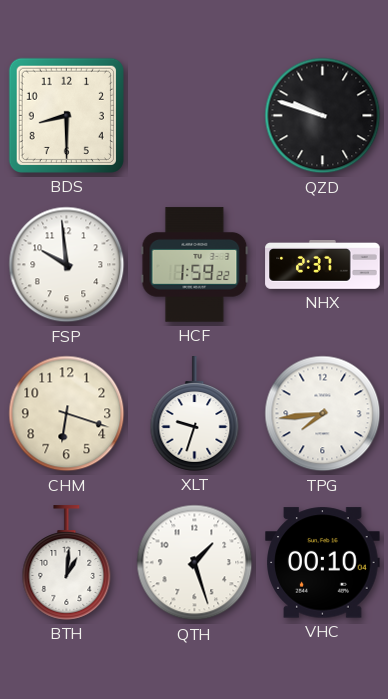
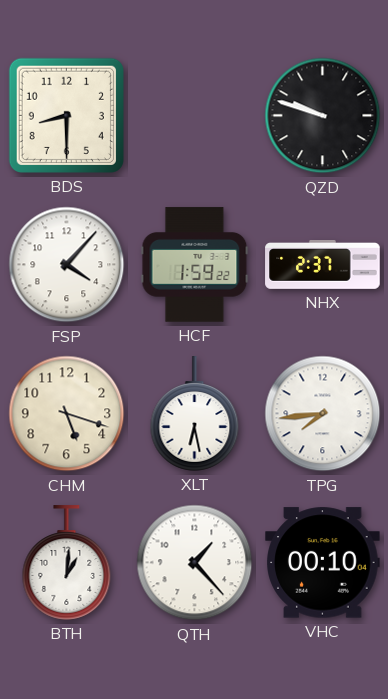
FSP: 9:59 -> 4:07
CHM: 6:18 -> 5:18
XLT: 9:33 -> 6:28
QTH: 1:27 -> 1:23
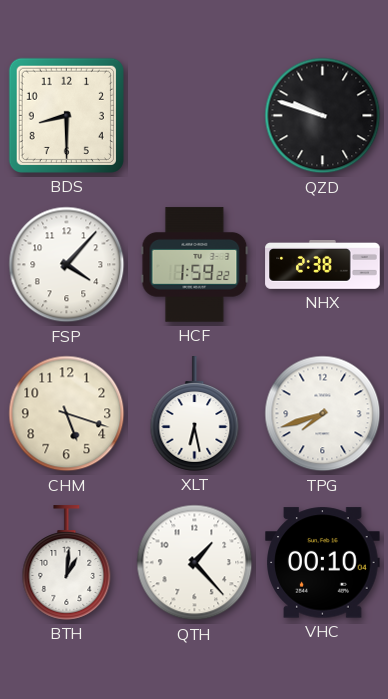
NHX: 2:37 -> 2:38
TPG: 7:44 -> 7:42
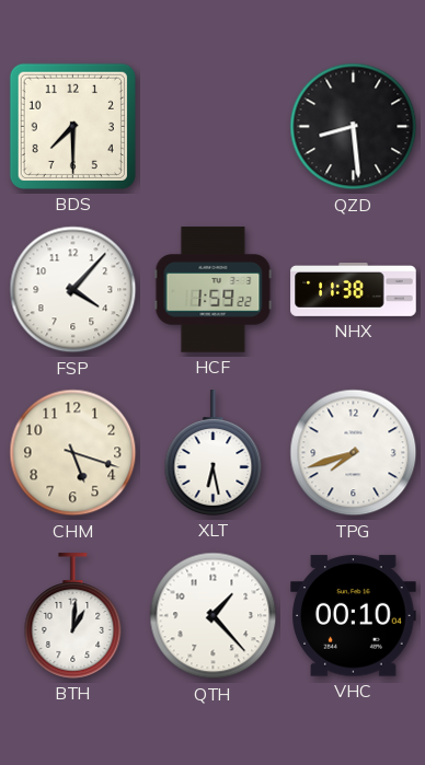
BDS: 8:30 -> 7:30
QZD: 9:48 -> 8:29
NHX: 2:38 -> 11:38
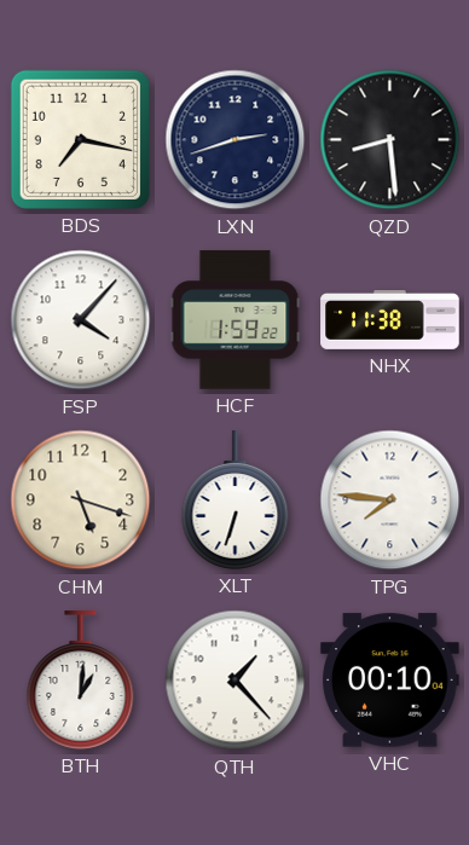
BDS: 7:30 -> 7:17
LXN: none -> 2:42
XLT: 6:28 -> 6:33
TPG: 7:42 -> 7:46
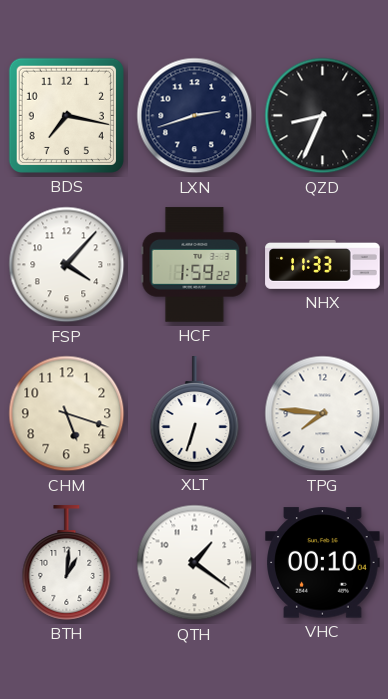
QZD: 8:29 -> 8:34
NHX: 11:38 -> 11:33
QTH: 1:23 -> 1:21
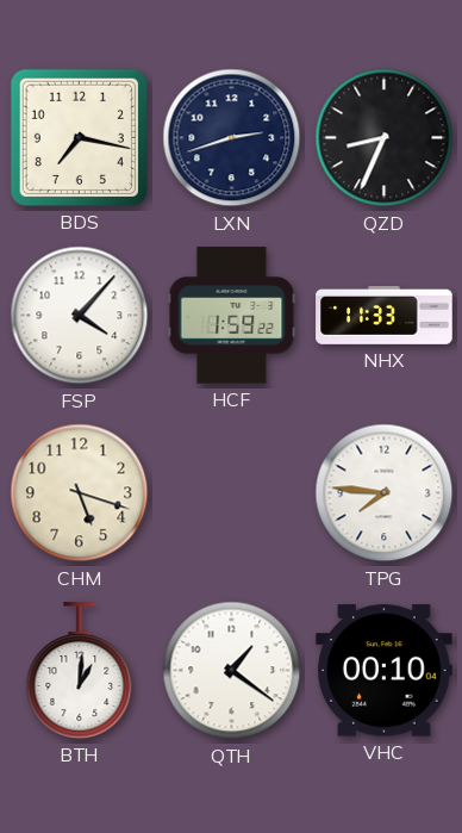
XLT: 6:33 -> none
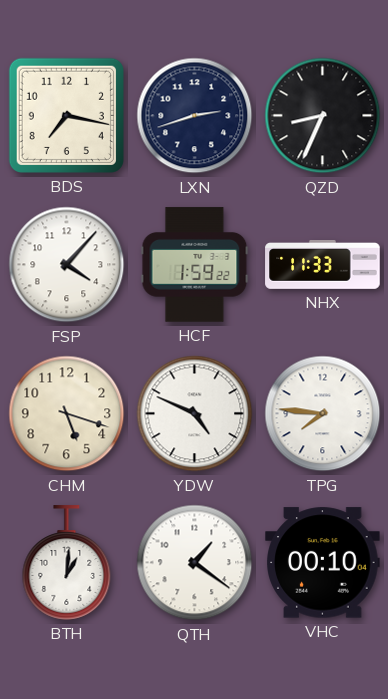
YDW: none -> 4:49
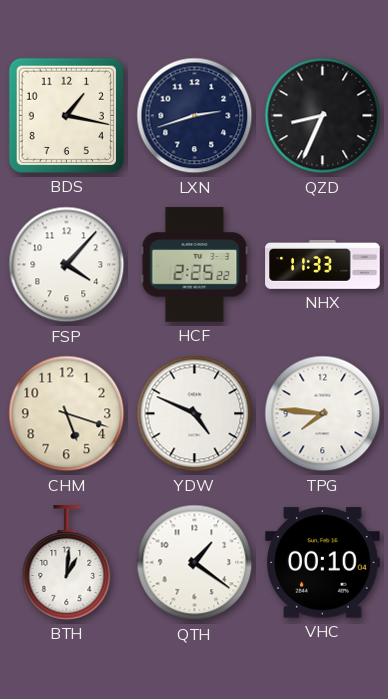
BDS: 7:17 -> 1:17
HCF: 1:59 -> 2:25
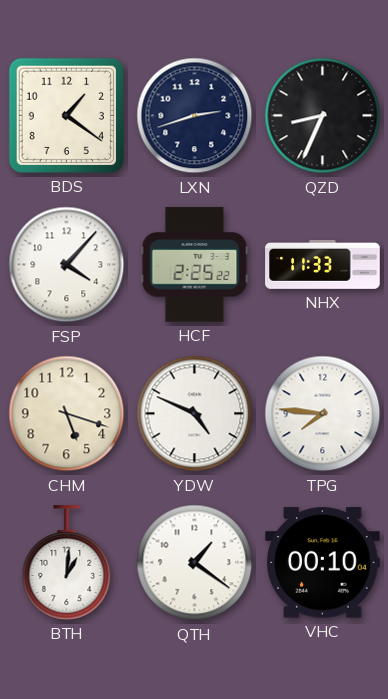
BDS: 1:17 -> 1:21
